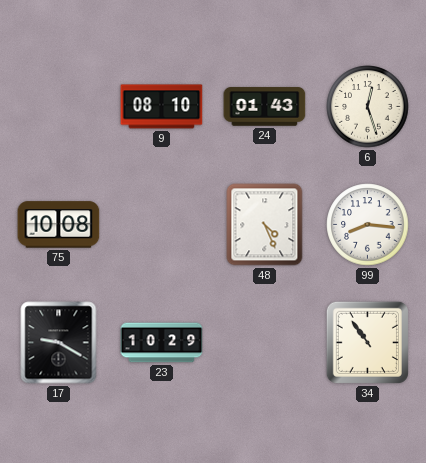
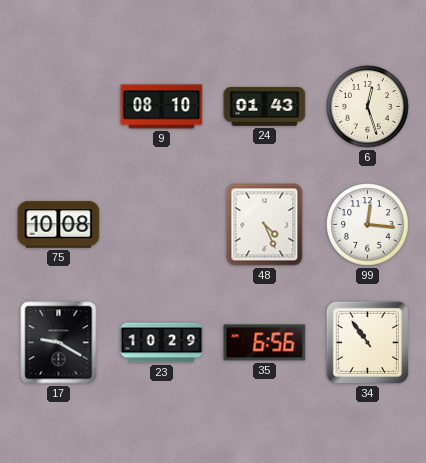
99: 8:16 -> 12:16
35: none -> 6:56
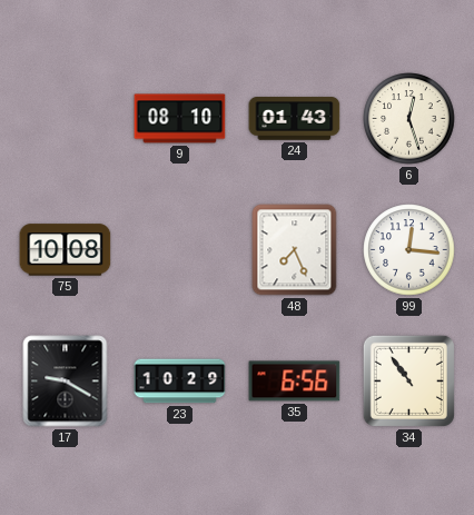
48: 4:26 -> 7:26
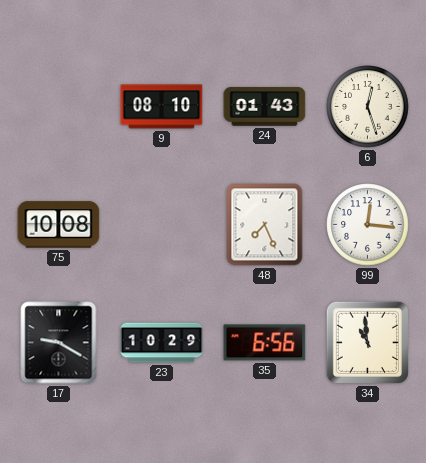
34: 10:54 -> 10:59
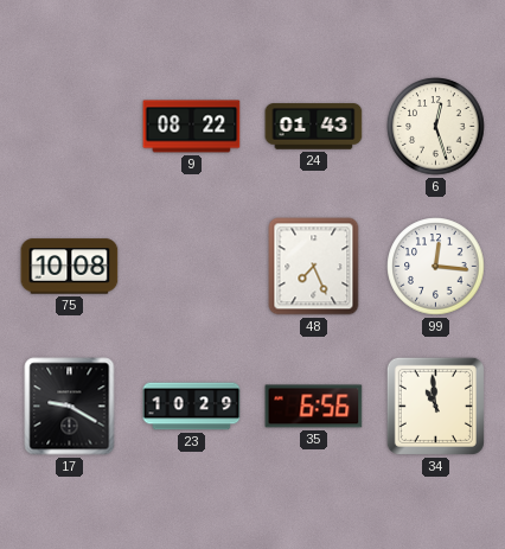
9: 08:10 -> 08:22
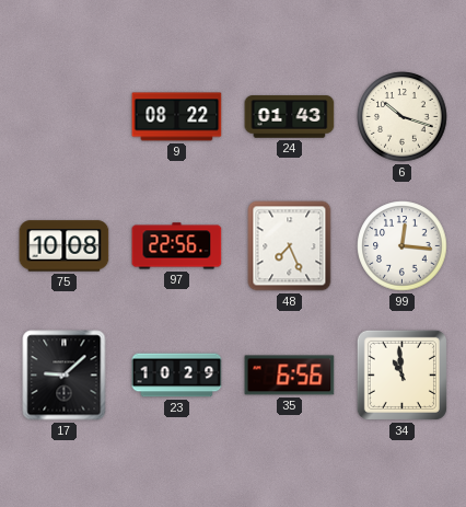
6: 12:27 -> 10:18
97: none -> 22:56
17: 9:20 -> 9:08
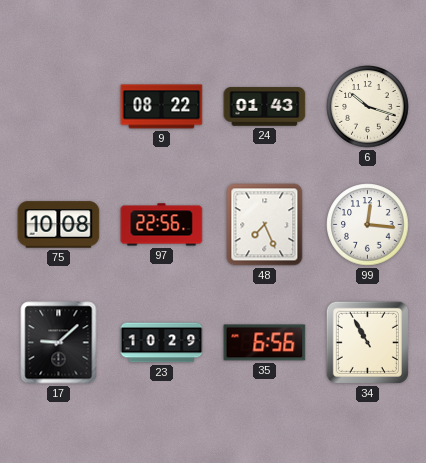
34: 10:59 -> 10:55
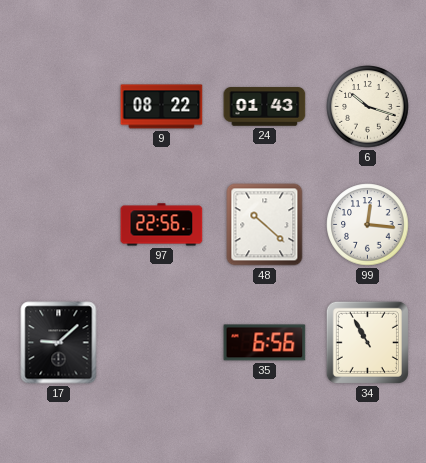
75: 10:08 -> none
48: 7:26 -> 10:22
23: 10:29 -> none
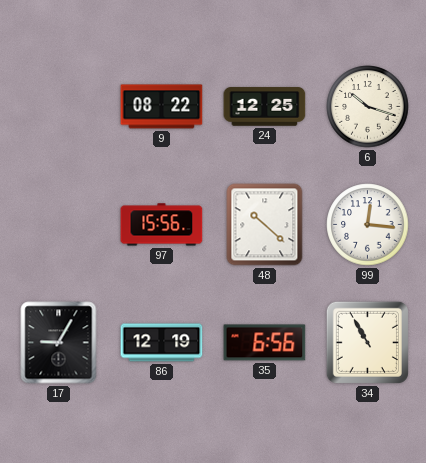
24: 01:43 -> 12:25
97: 22:56 -> 15:56
17: 9:08 -> 9:05
86: none -> 12:19
